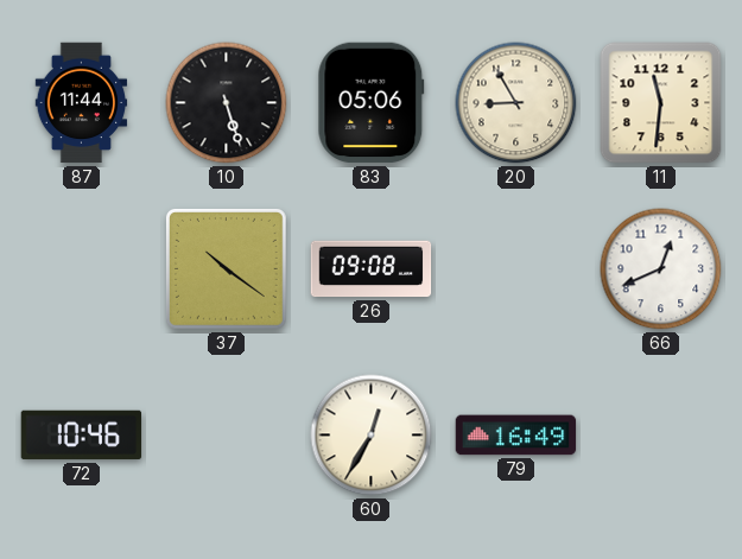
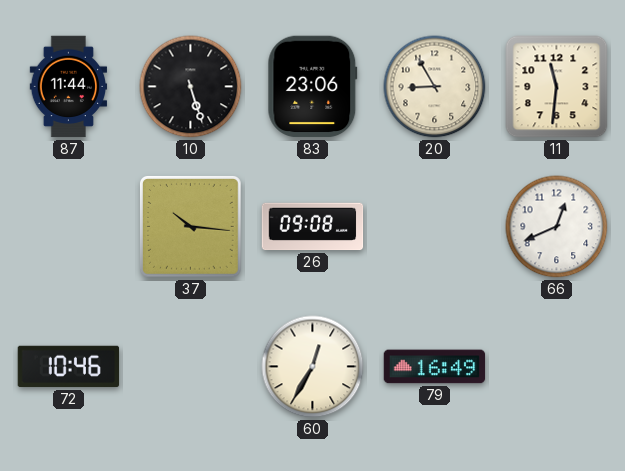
83: 05:06 -> 23:06
37: 10:21 -> 10:16
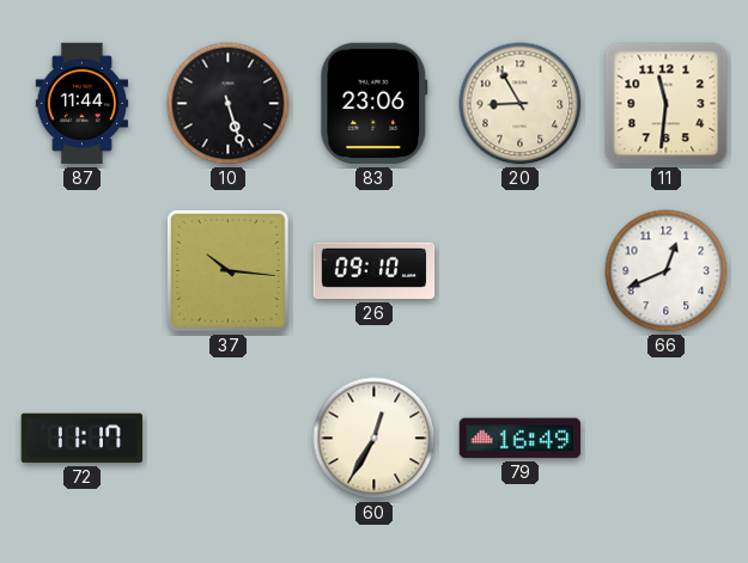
26: 09:08 -> 09:10
72: 10:46 -> 11:17
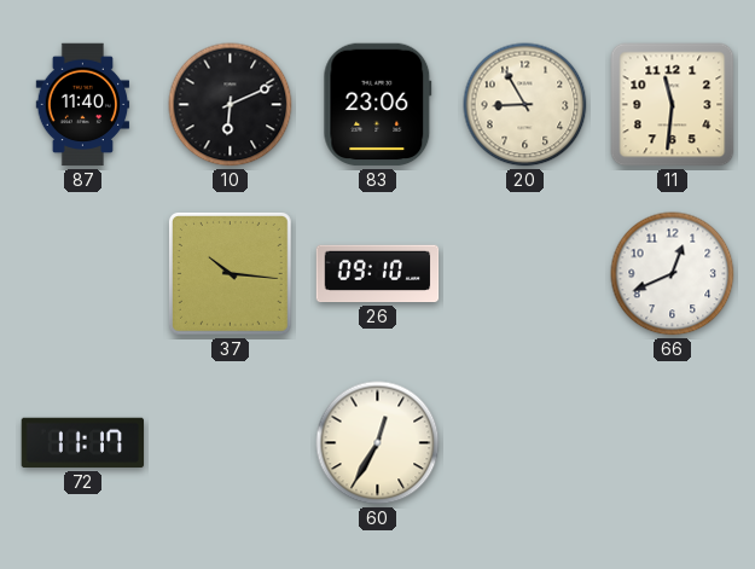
87: 11:44 -> 11:40
10: 5:27 -> 6:11
79: 16:49 -> none
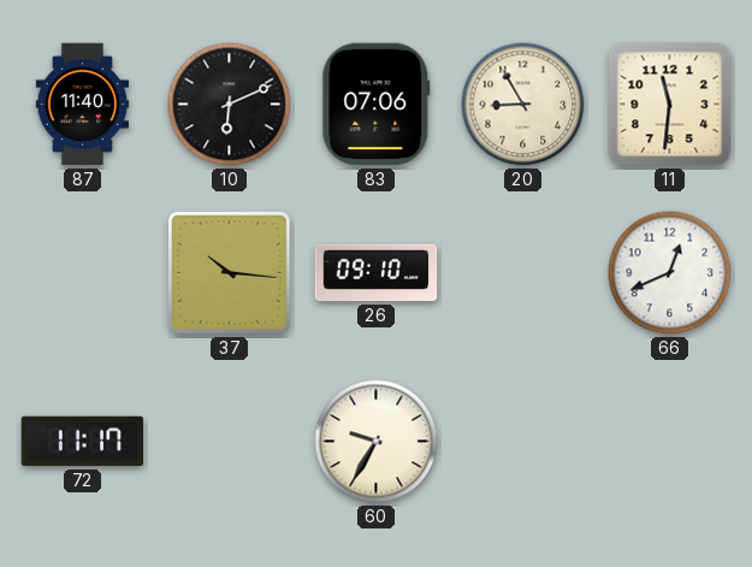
83: 23:06 -> 07:06
60: 12:35 -> 9:35
